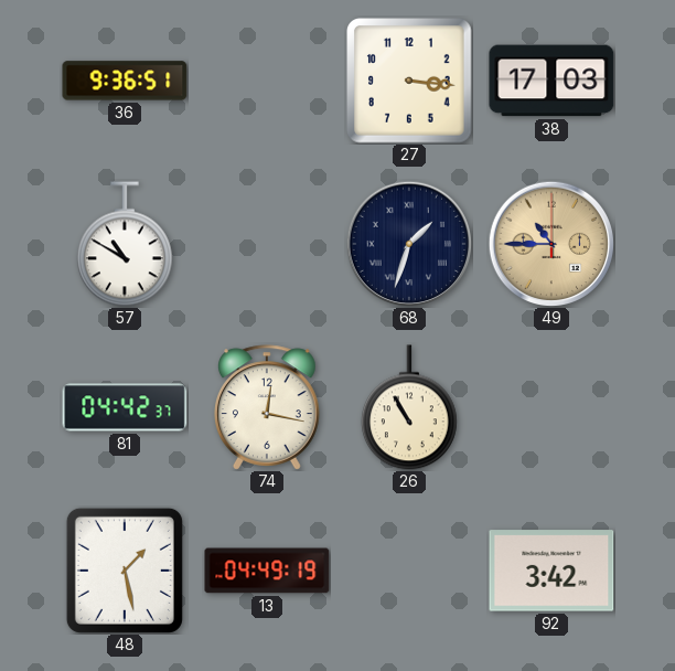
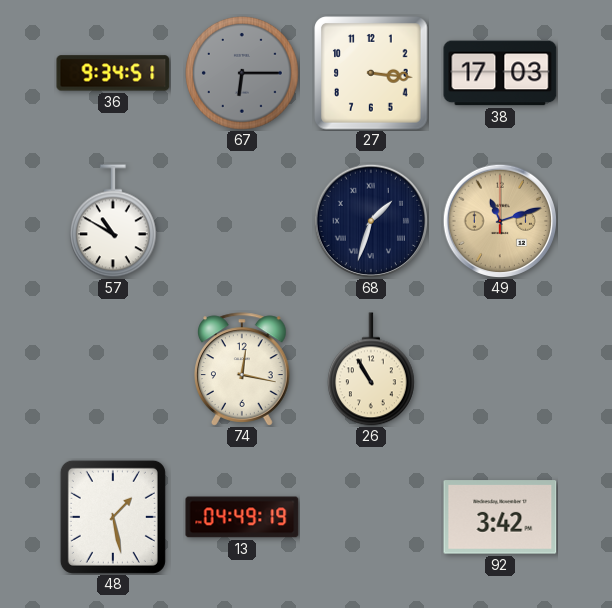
36: 9:36 -> 9:34
67: none -> 6:15
49: 10:45 -> 11:12
81: 04:42 -> none
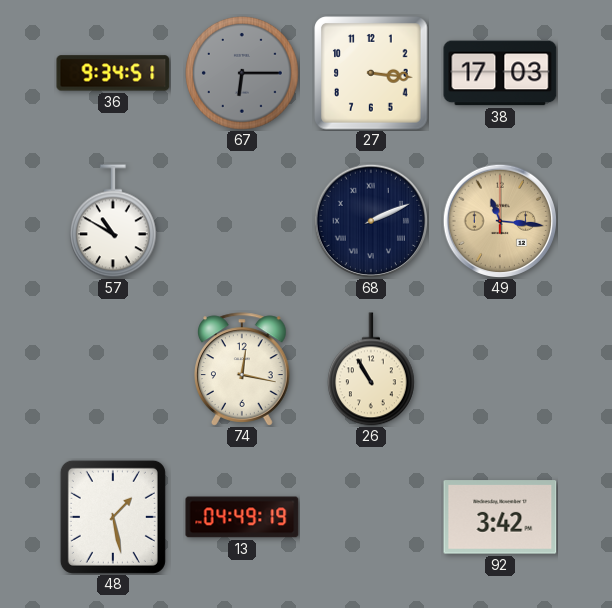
68: 1:33 -> 2:11
49: 11:12 -> 11:16
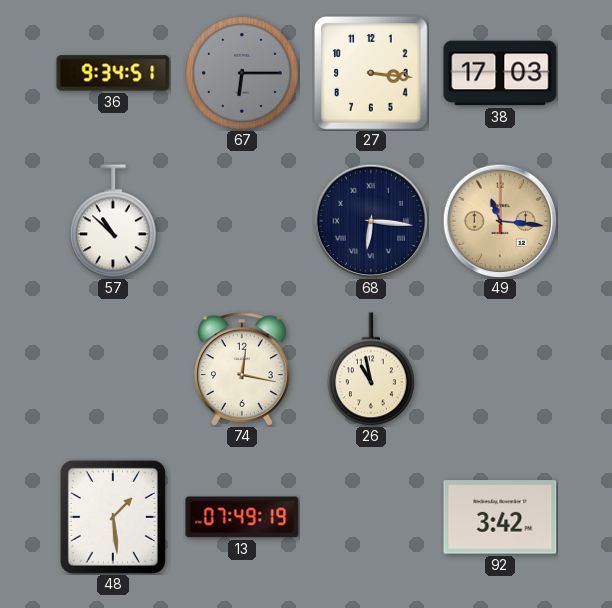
57: 10:50 -> 10:52
68: 2:11 -> 6:16
26: 10:55 -> 10:58
48: 1:28 -> 1:29
13: 04:49 -> 07:49
